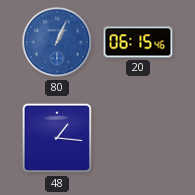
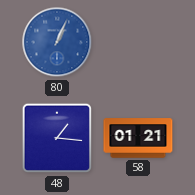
20: 06:15 -> none
58: none -> 01:21
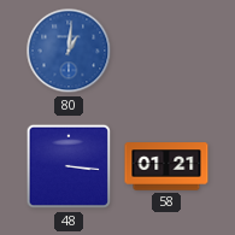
80: 1:04 -> 1:01
48: 1:16 -> 3:16
